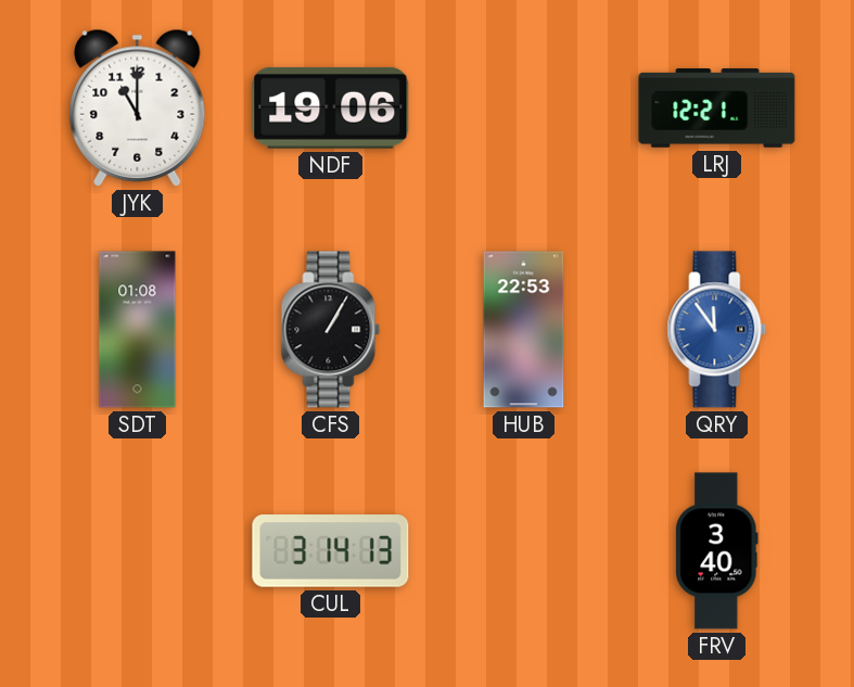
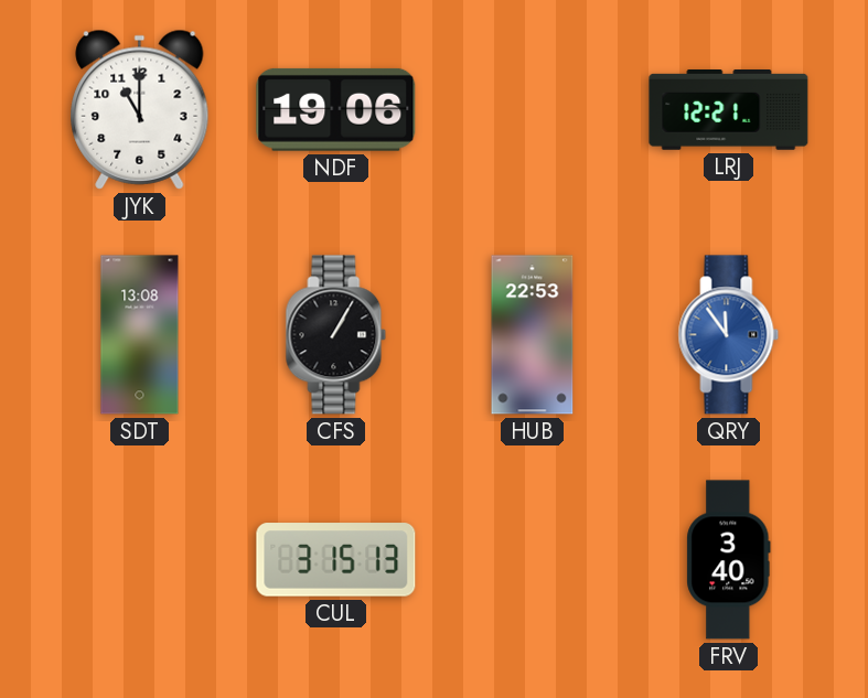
SDT: 01:08 -> 13:08
CUL: 3:14 -> 3:15
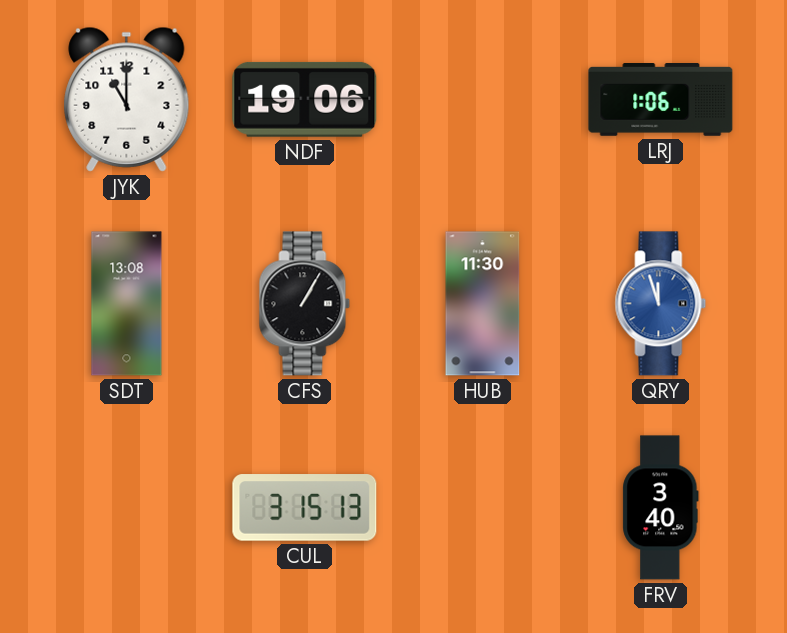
LRJ: 12:21 -> 1:06
HUB: 22:53 -> 11:30
QRY: 11:54 -> 11:57
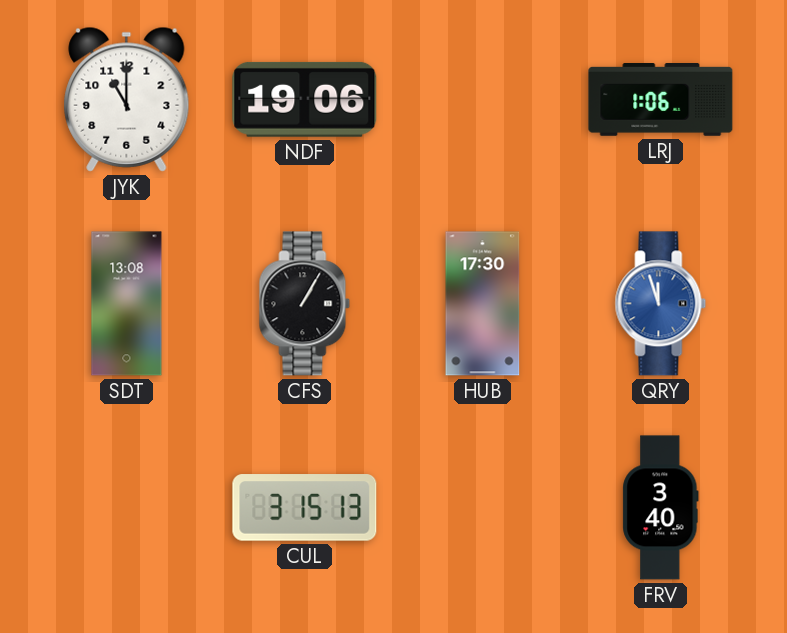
HUB: 11:30 -> 17:30
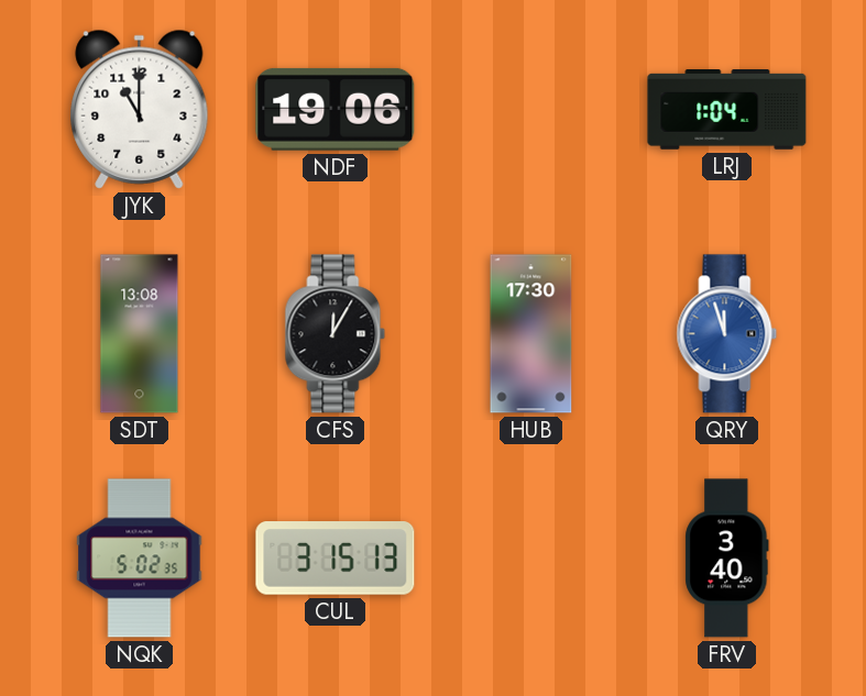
LRJ: 1:06 -> 1:04
CFS: 1:05 -> 12:05
NQK: none -> 5:02
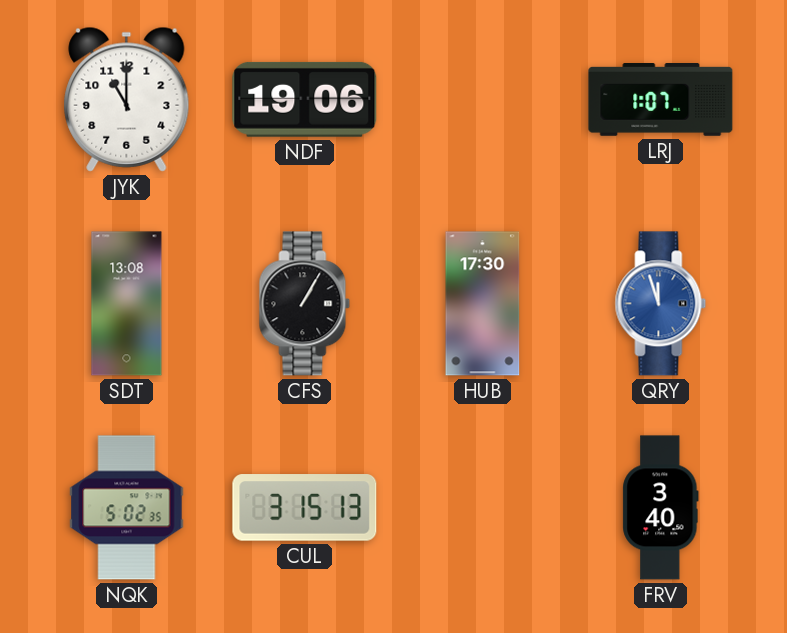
LRJ: 1:04 -> 1:07
CFS: 12:05 -> 1:05
